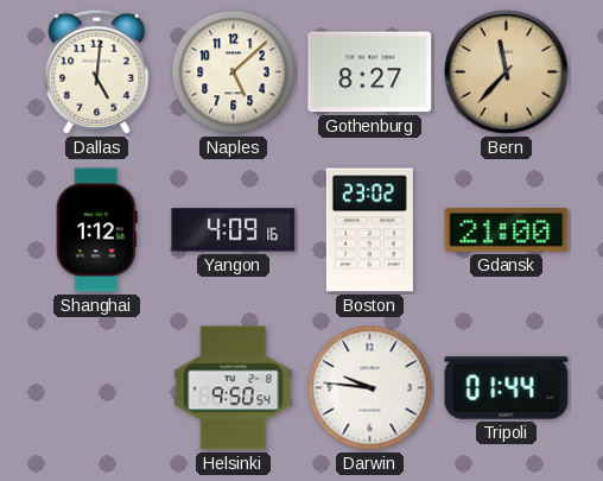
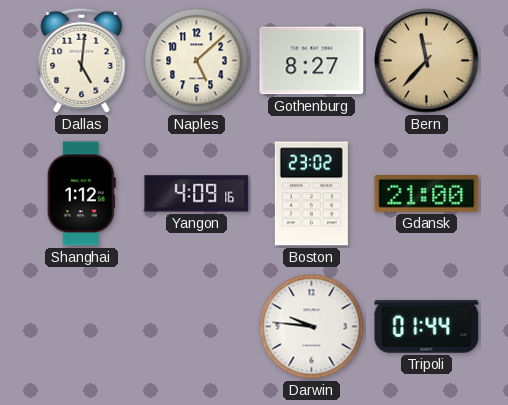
Helsinki: 9:50 -> none
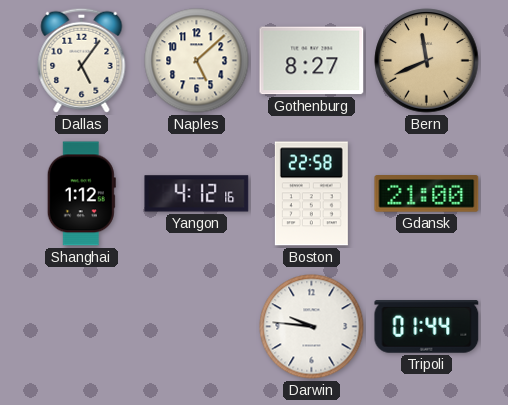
Dallas: 5:01 -> 5:06
Bern: 11:37 -> 11:41
Yangon: 4:09 -> 4:12
Boston: 23:02 -> 22:58
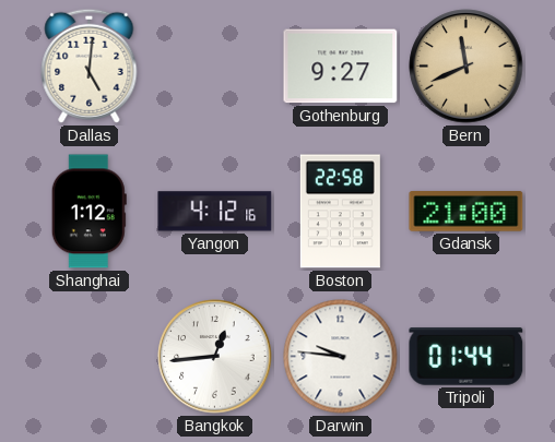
Dallas: 5:06 -> 5:01
Naples: 5:08 -> none
Gothenburg: 8:27 -> 9:27
Bangkok: none -> 12:44
